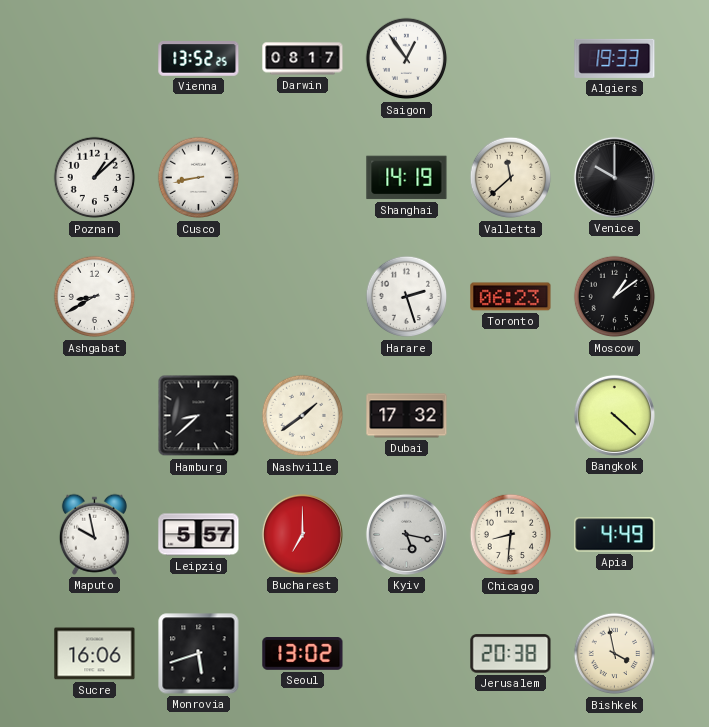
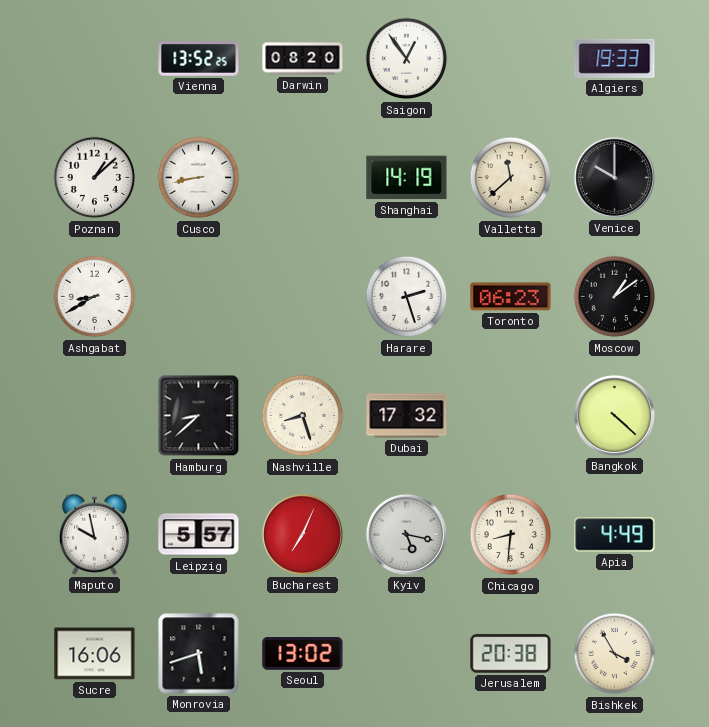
Darwin: 08:17 -> 08:20
Nashville: 1:39 -> 8:27
Bucharest: 7:00 -> 7:04
Bishkek: 3:58 -> 3:55
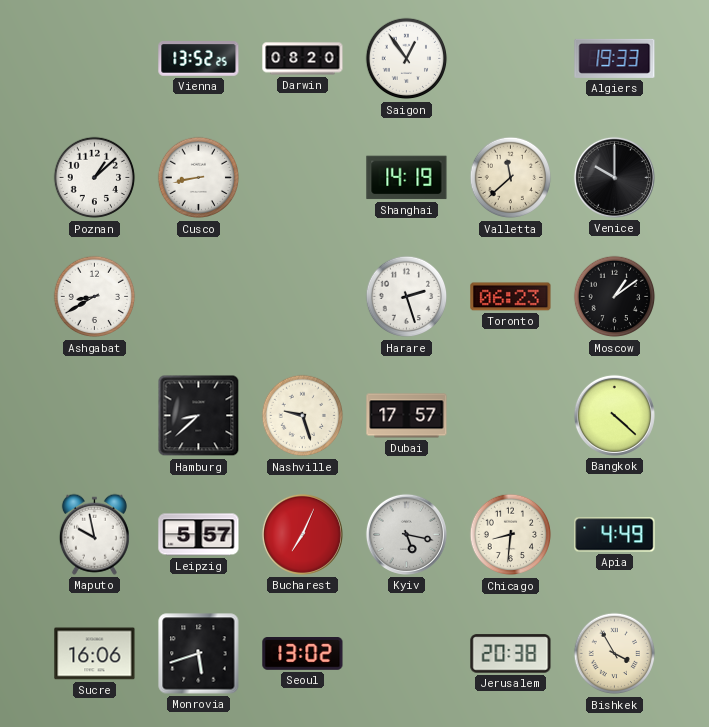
Nashville: 8:27 -> 9:27
Dubai: 17:32 -> 17:57
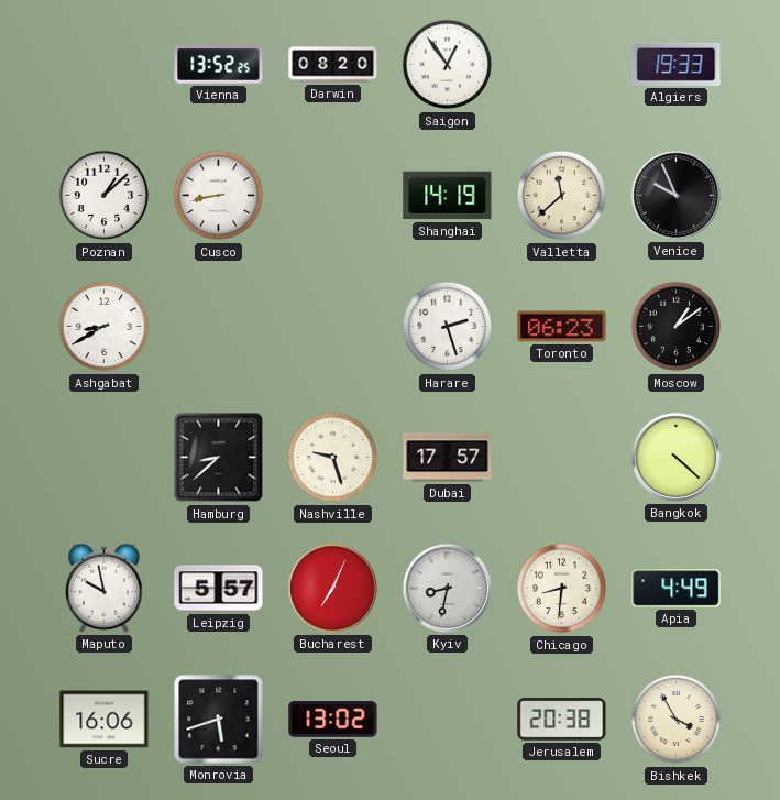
Venice: 10:00 -> 9:56
Kyiv: 5:17 -> 8:32
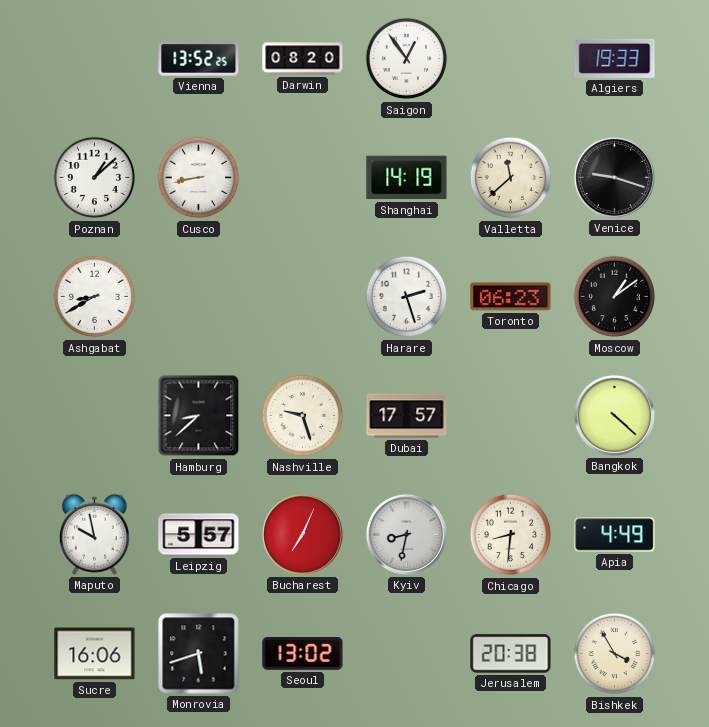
Venice: 9:56 -> 9:18
